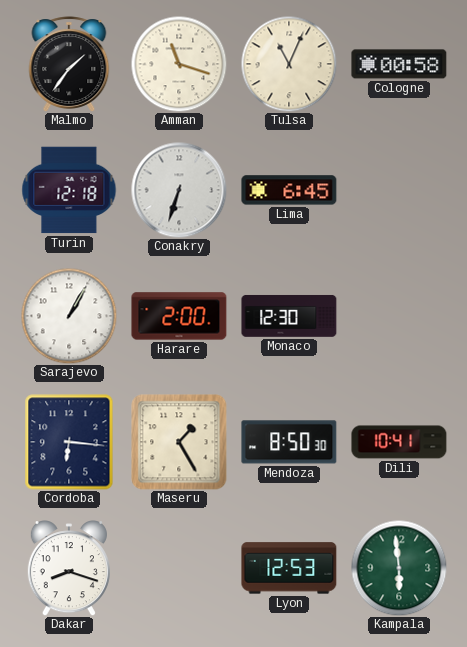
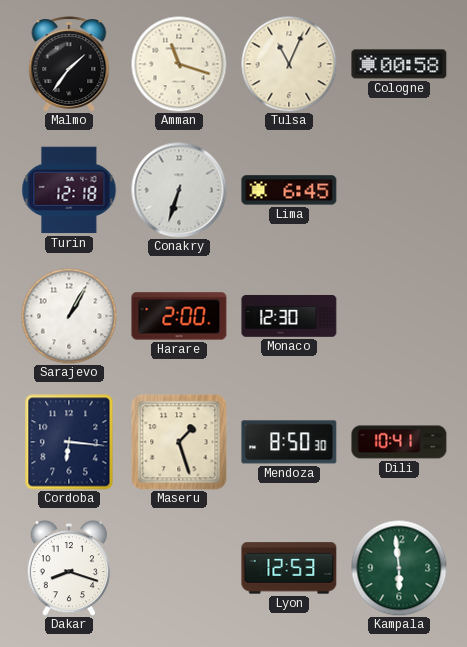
Maseru: 1:25 -> 1:27
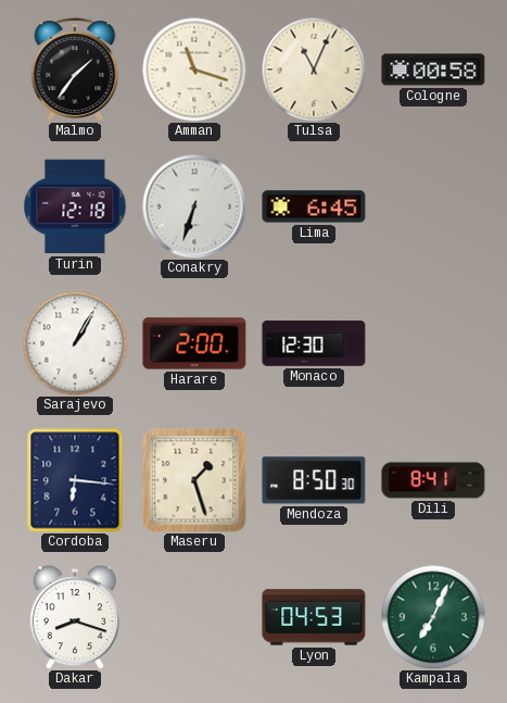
Dili: 10:41 -> 8:41
Lyon: 12:53 -> 04:53
Kampala: 5:59 -> 7:04
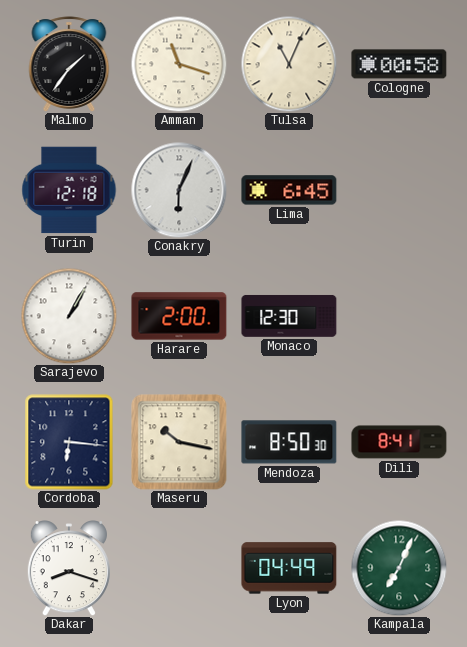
Conakry: 6:33 -> 6:04
Maseru: 1:27 -> 10:17
Lyon: 04:53 -> 04:49
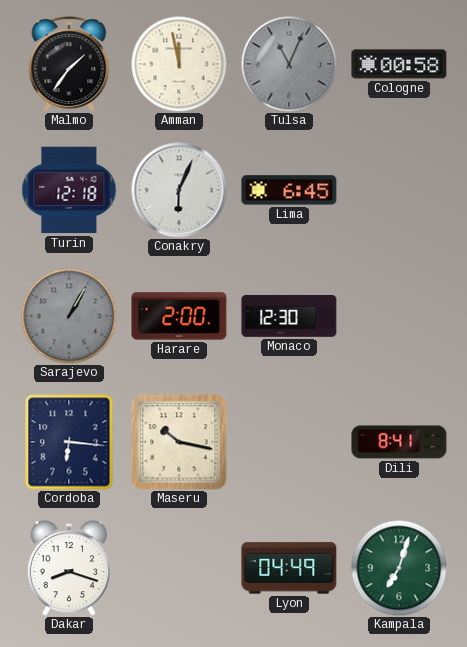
Amman: 11:18 -> 11:58
Tulsa dial: cream -> grey
Sarajevo dial: white -> grey
Mendoza: 8:50 -> none
Kampala: 7:04 -> 7:03
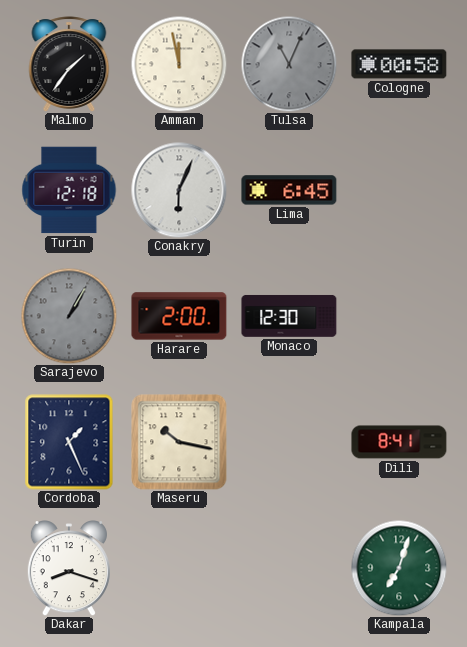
Cordoba: 6:16 -> 1:26
Lyon: 04:49 -> none
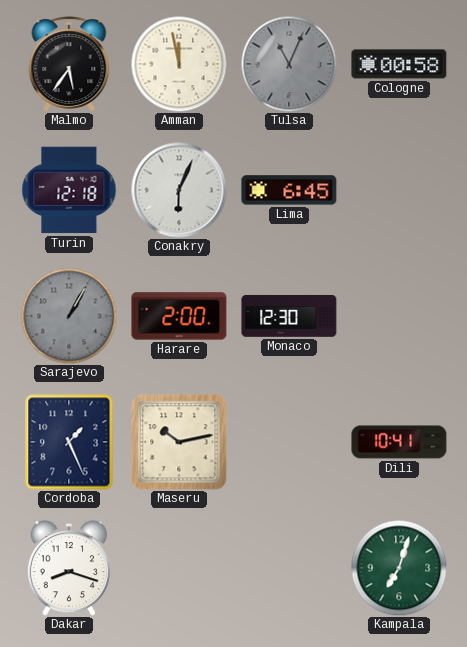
Malmo: 1:36 -> 5:36
Maseru: 10:17 -> 10:13
Dili: 8:41 -> 10:41
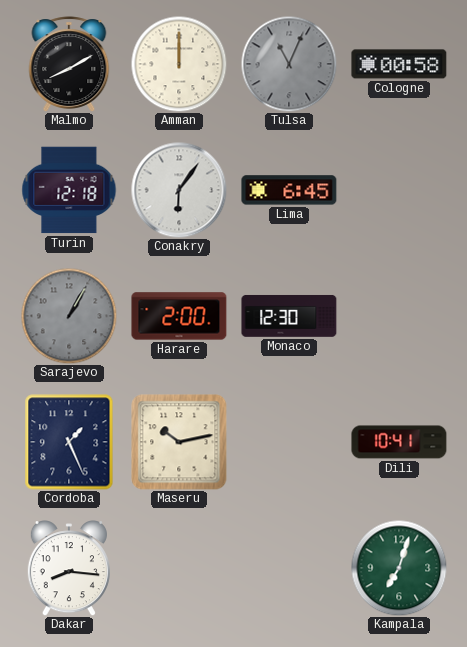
Malmo: 5:36 -> 8:10
Amman: 11:58 -> 12:00
Conakry: 6:04 -> 6:06
Dakar: 8:18 -> 8:16
